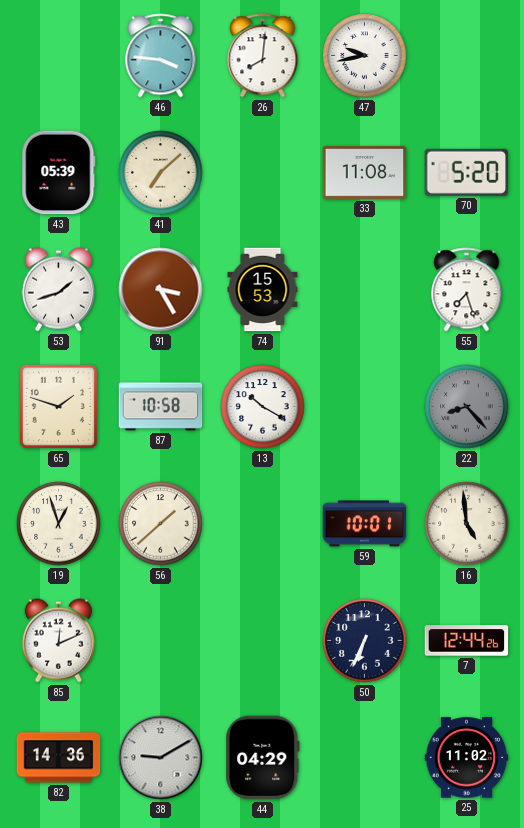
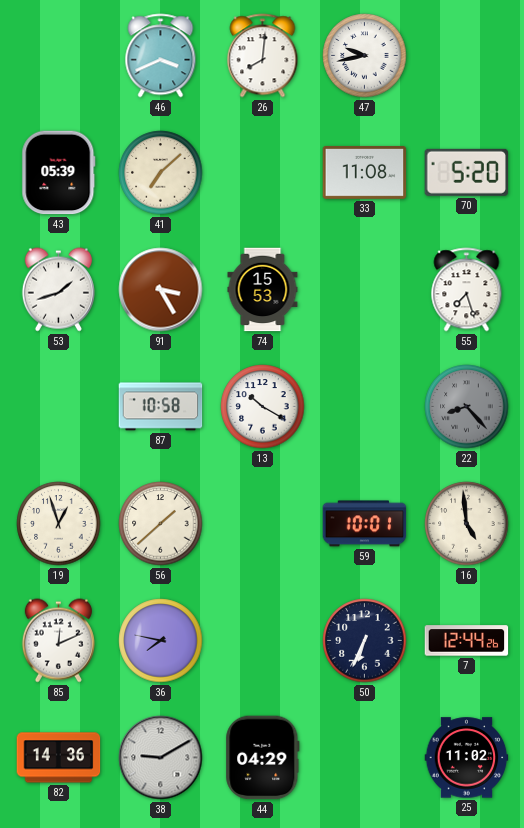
46: 3:46 -> 3:41
65: 1:48 -> none
36: none -> 7:47
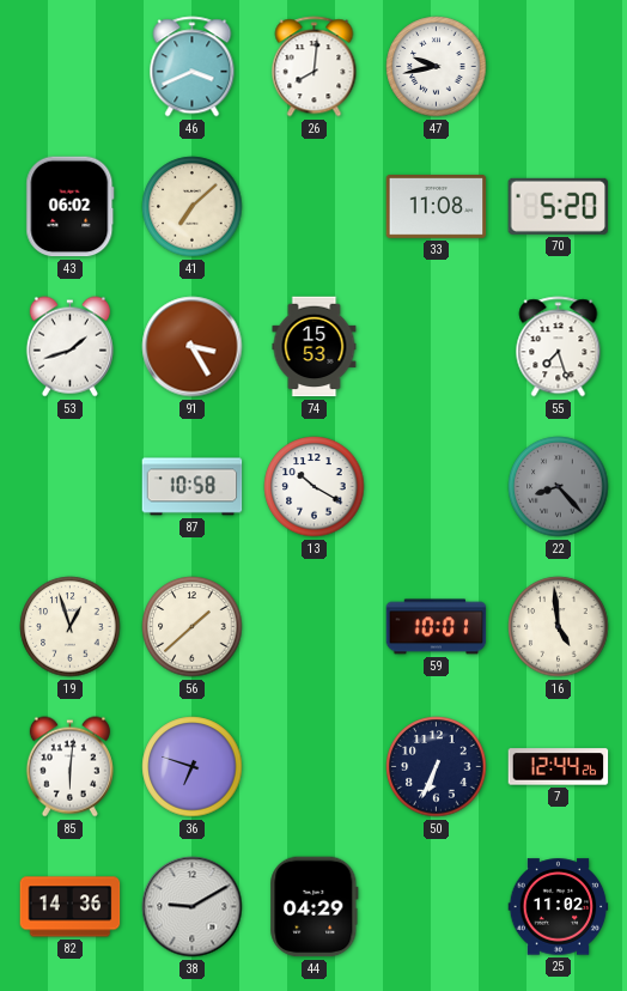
43: 05:39 -> 06:02
85: 12:11 -> 6:01
36: 7:47 -> 6:48
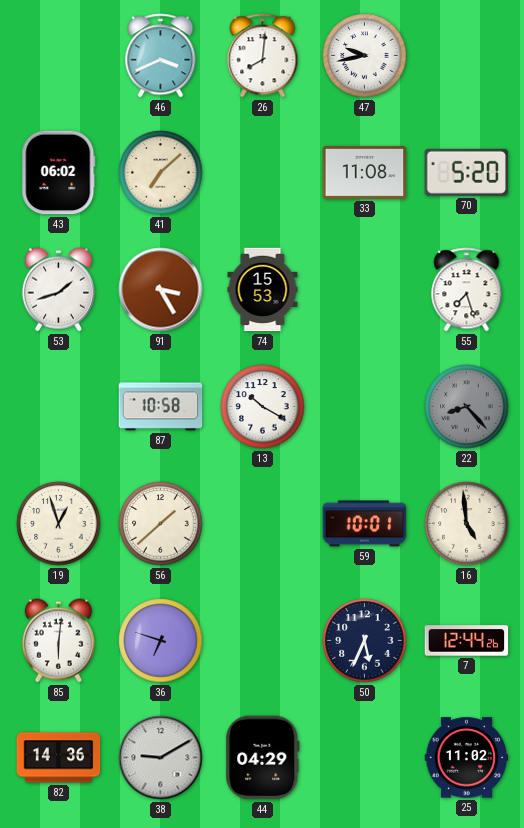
50: 6:34 -> 5:34
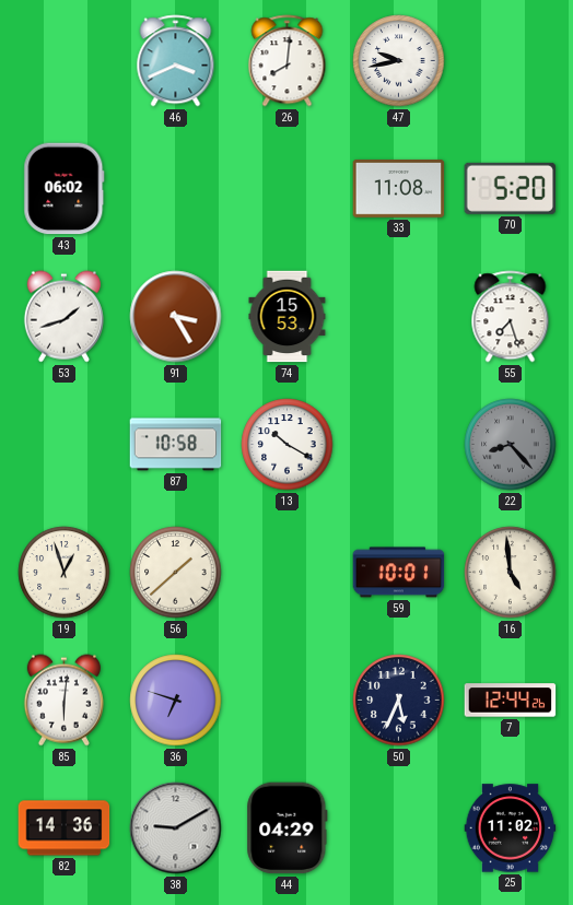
41: 7:08 -> none
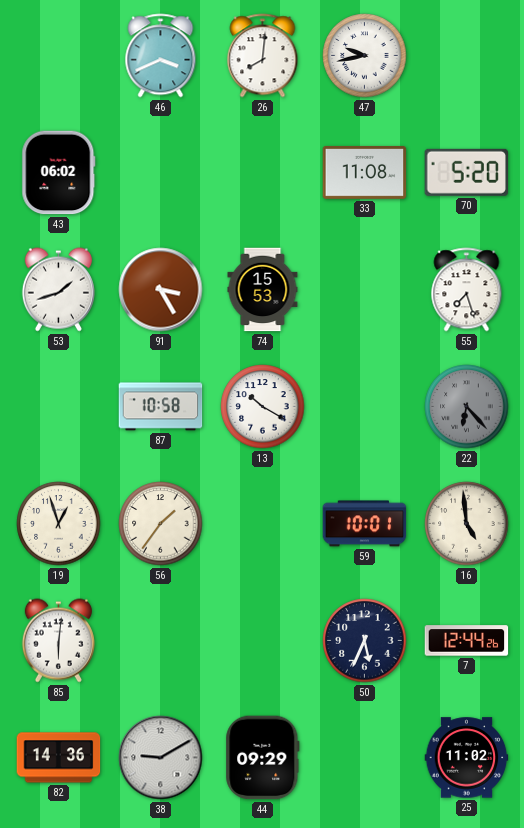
22: 8:23 -> 6:23
56: 1:38 -> 1:36
36: 6:48 -> none
44: 04:29 -> 09:29
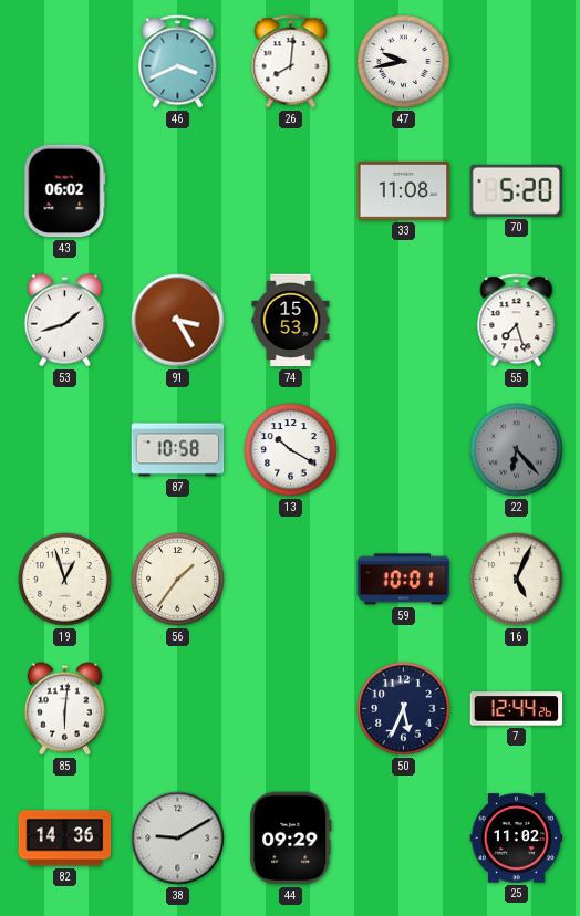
16: 4:59 -> 5:04
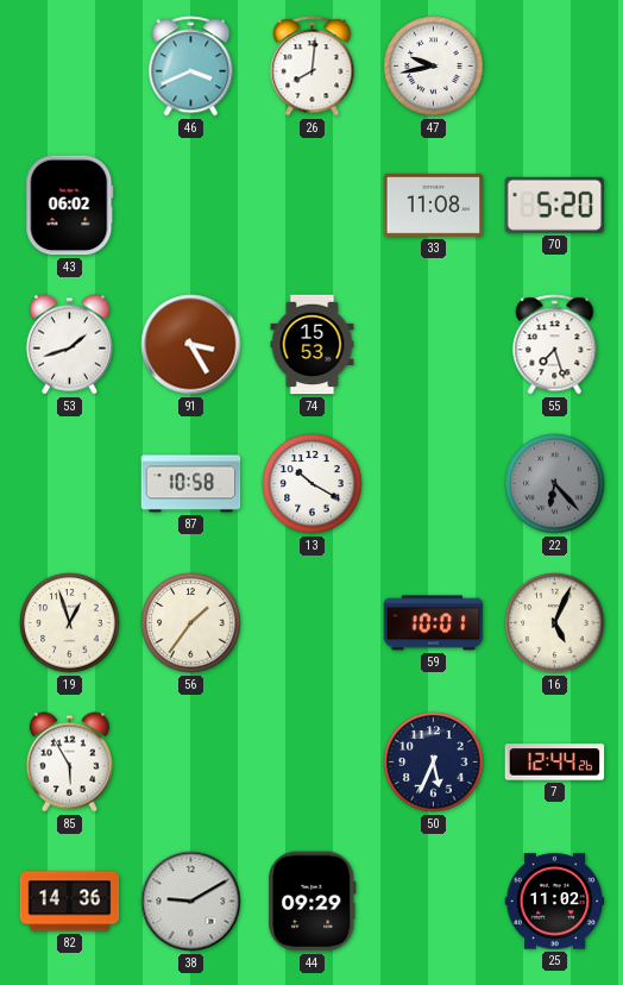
85: 6:01 -> 5:55
